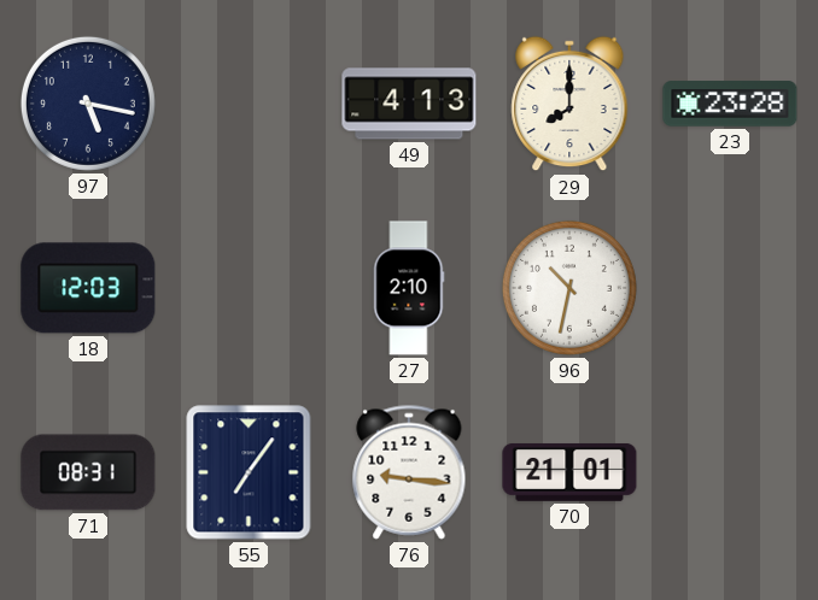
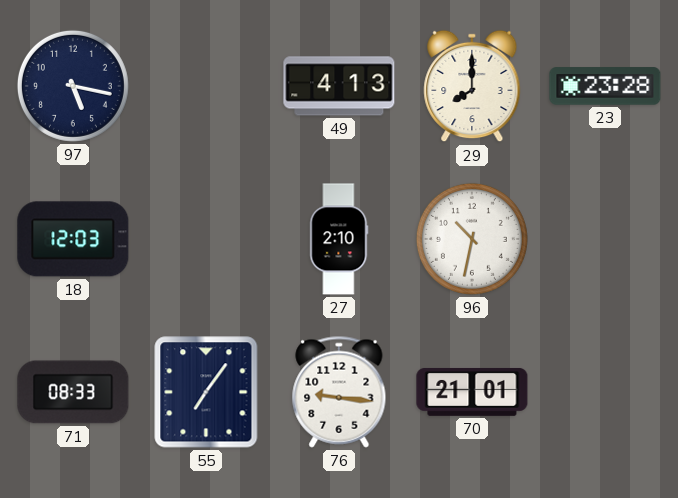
71: 08:31 -> 08:33
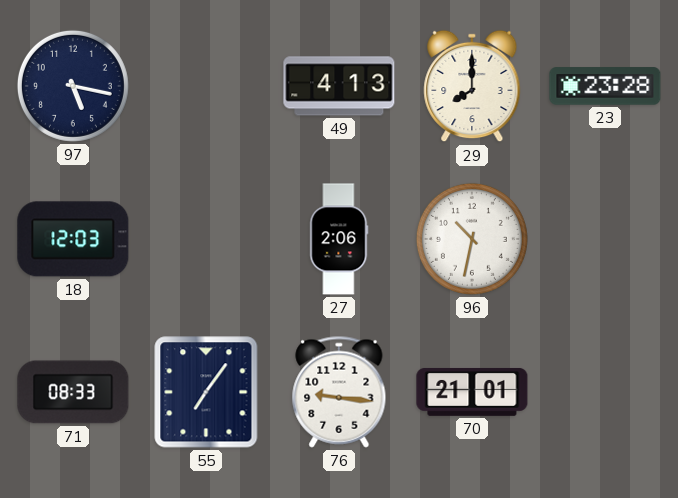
27: 2:10 -> 2:06
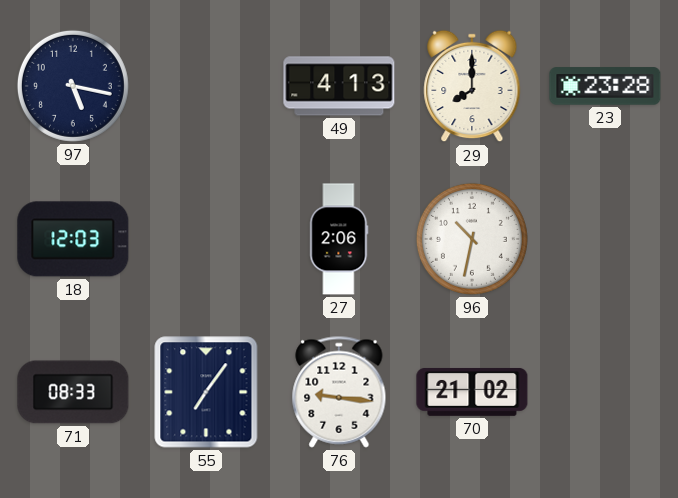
70: 21:01 -> 21:02
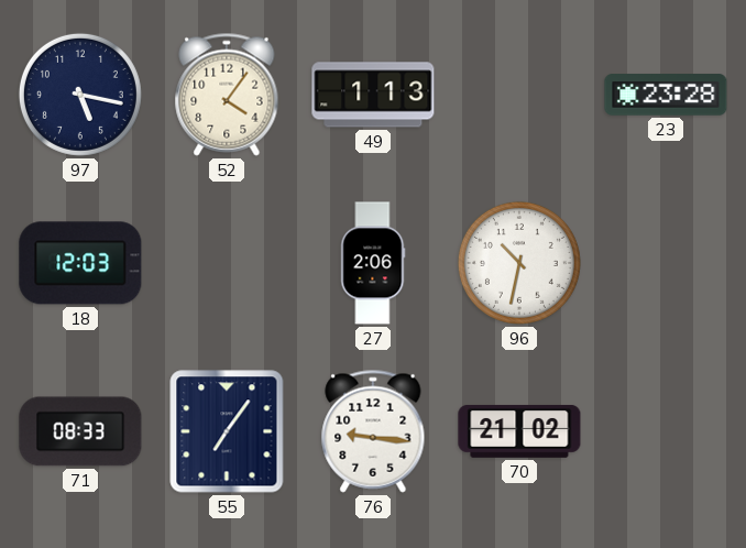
52: none -> 4:06
49: 4:13 -> 1:13
29: 8:00 -> none
